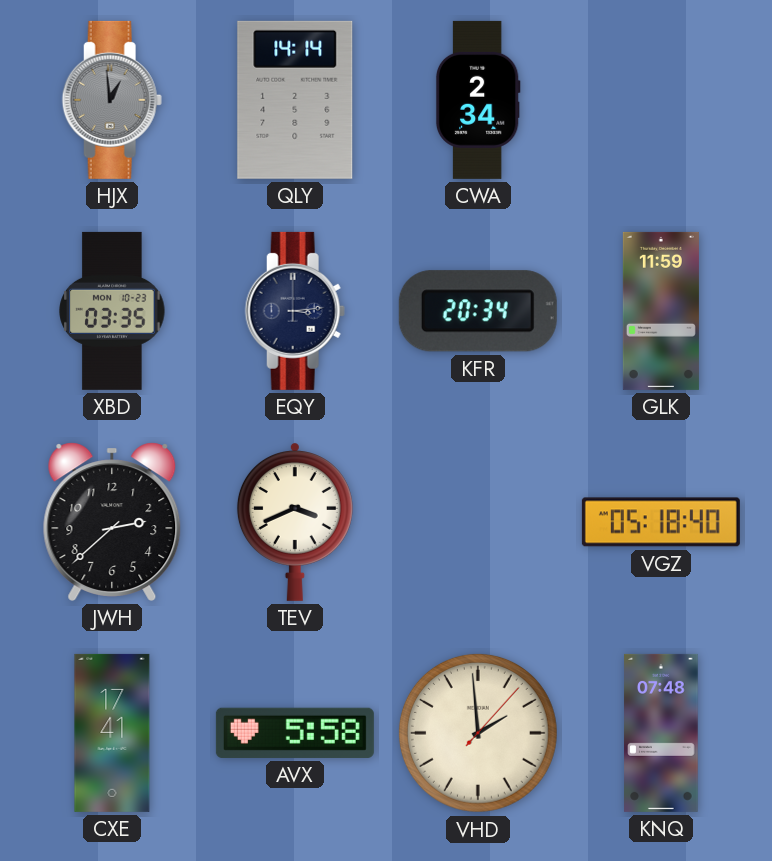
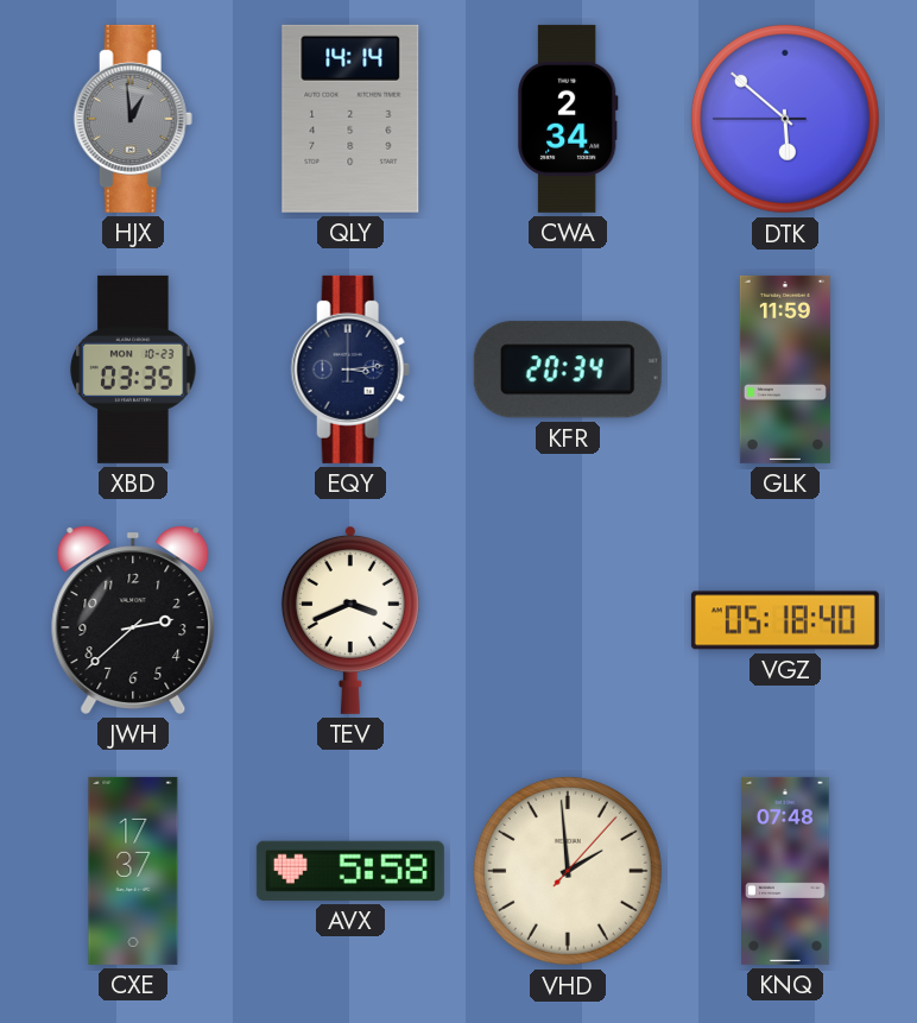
DTK: none -> 5:51
CXE: 17:41 -> 17:37
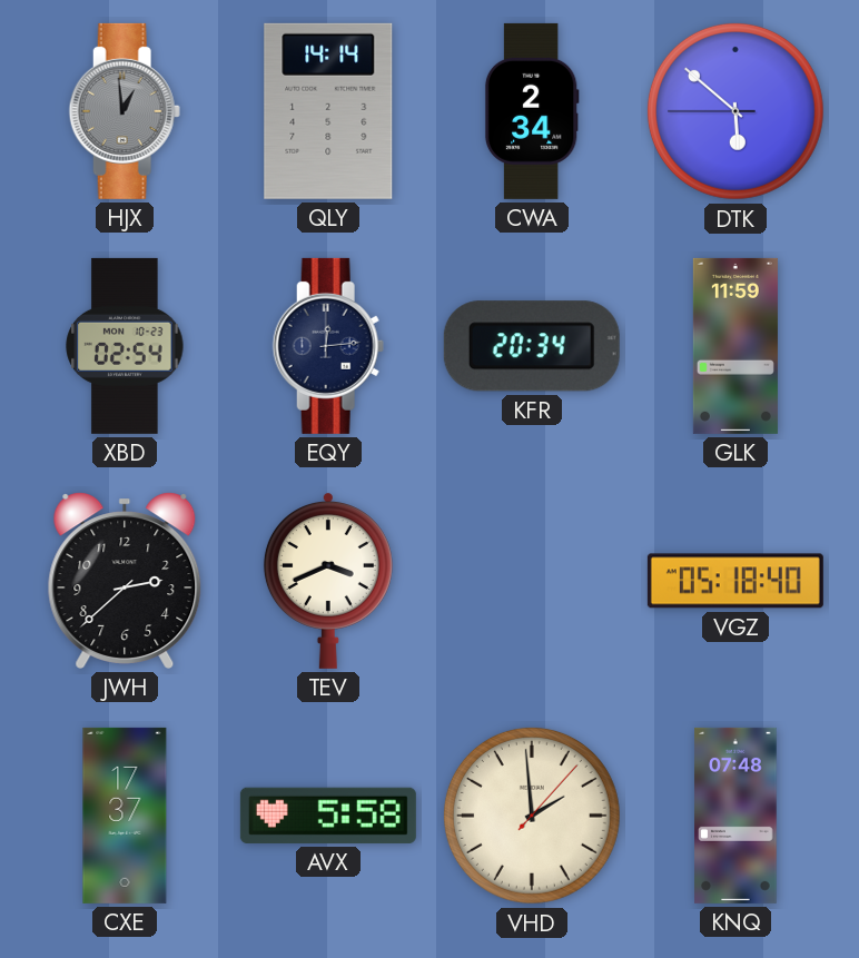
XBD: 03:35 -> 02:54
EQY: 3:14 -> 12:14
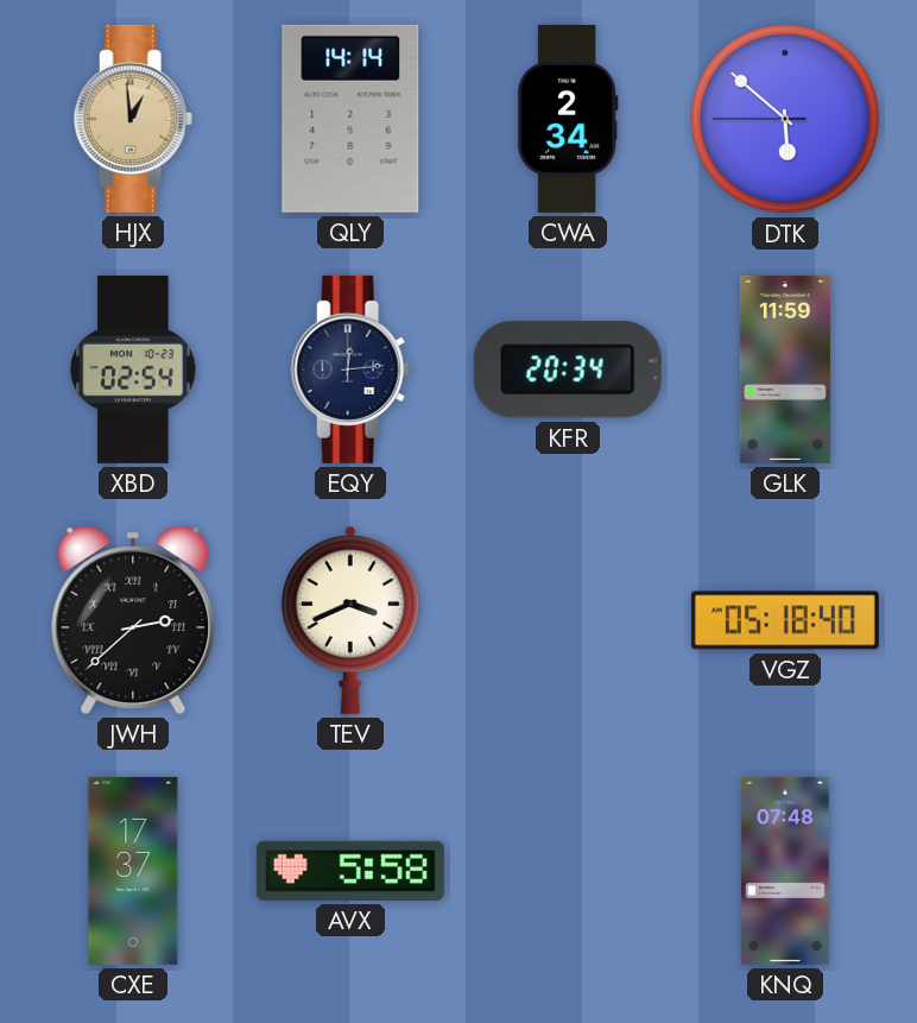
HJX dial: grey -> champagne
JWH numerals: Arabic -> Roman
VHD: 1:59 -> none
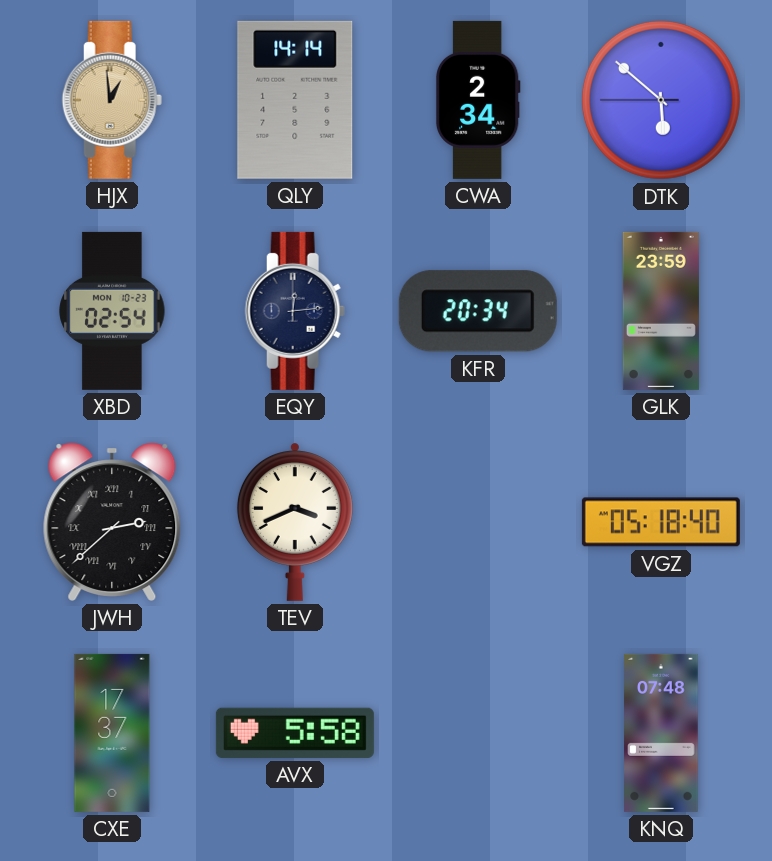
GLK: 11:59 -> 23:59
